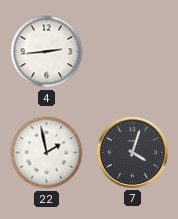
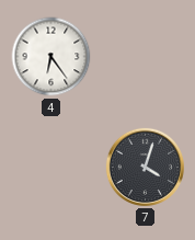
4: 2:44 -> 6:24
22: 1:58 -> none
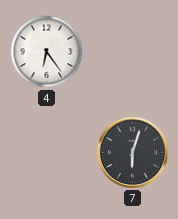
7: 4:03 -> 6:03
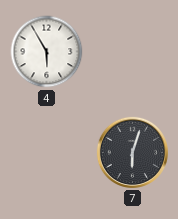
4: 6:24 -> 5:55
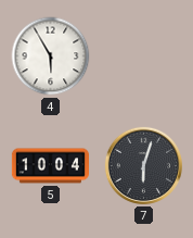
5: none -> 10:04
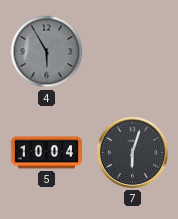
4 dial: white -> grey
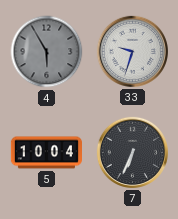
33: none -> 9:33
7: 6:03 -> 6:34
